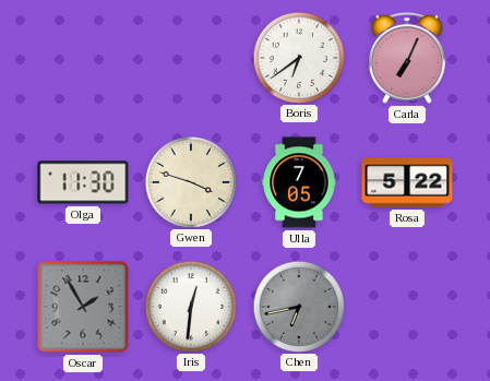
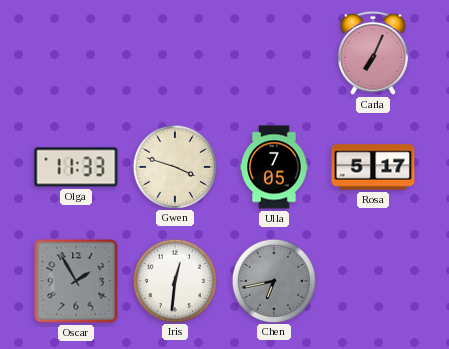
Boris: 6:39 -> none
Olga: 11:30 -> 11:33
Rosa: 5:22 -> 5:17
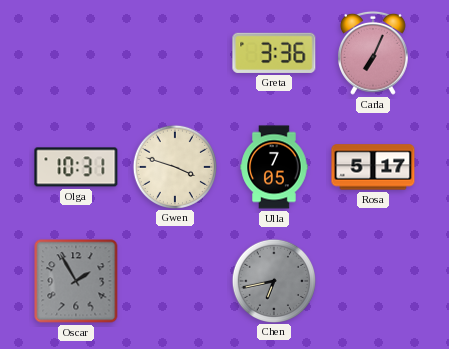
Greta: none -> 3:36
Olga: 11:33 -> 10:31
Iris: 12:31 -> none
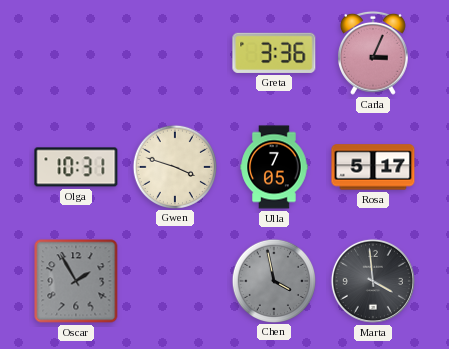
Carla: 7:04 -> 3:04
Chen: 6:43 -> 3:58
Marta: none -> 3:59
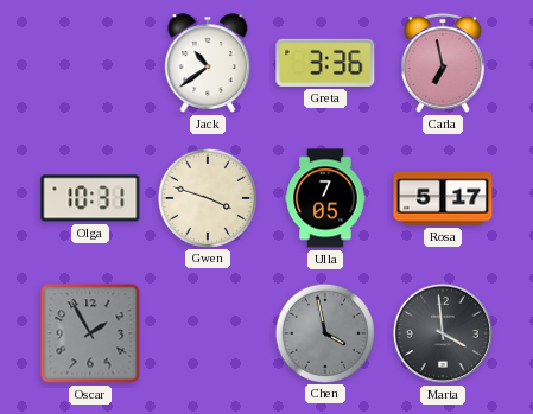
Jack: none -> 10:39
Carla: 3:04 -> 6:58
